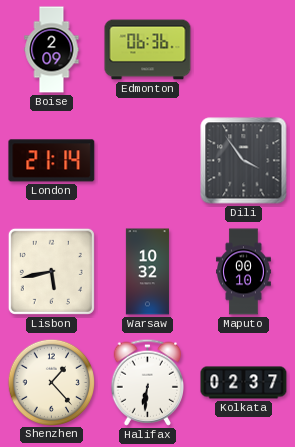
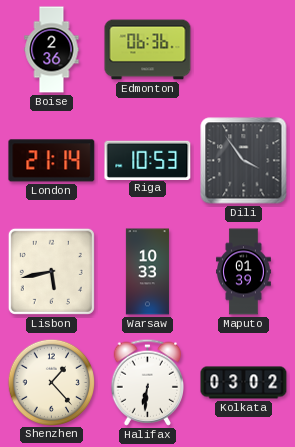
Boise: 2:09 -> 2:36
Riga: none -> 10:53
Warsaw: 10:32 -> 10:33
Maputo: 00:10 -> 01:39
Kolkata: 02:37 -> 03:02
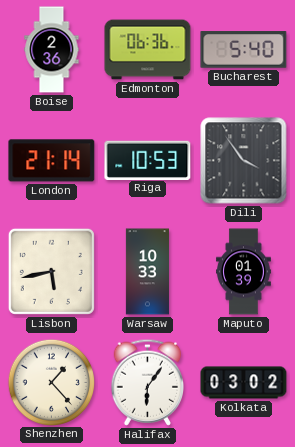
Bucharest: none -> 5:40
Halifax: 6:31 -> 6:06
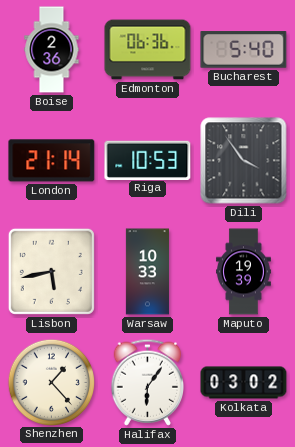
Maputo: 01:39 -> 19:39
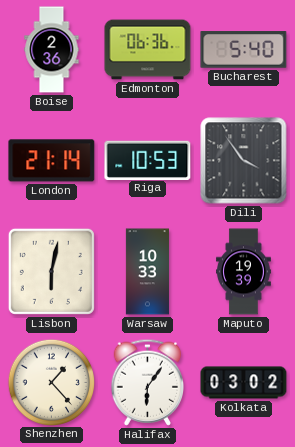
Lisbon: 5:43 -> 6:02
